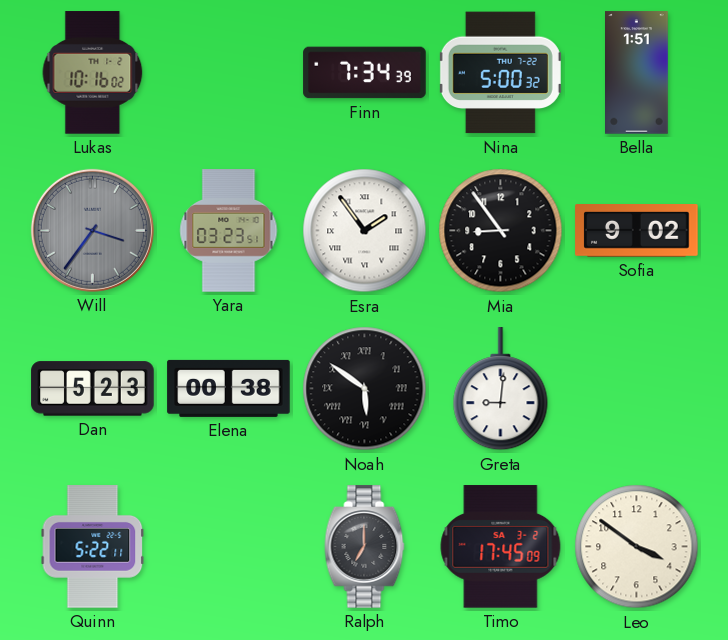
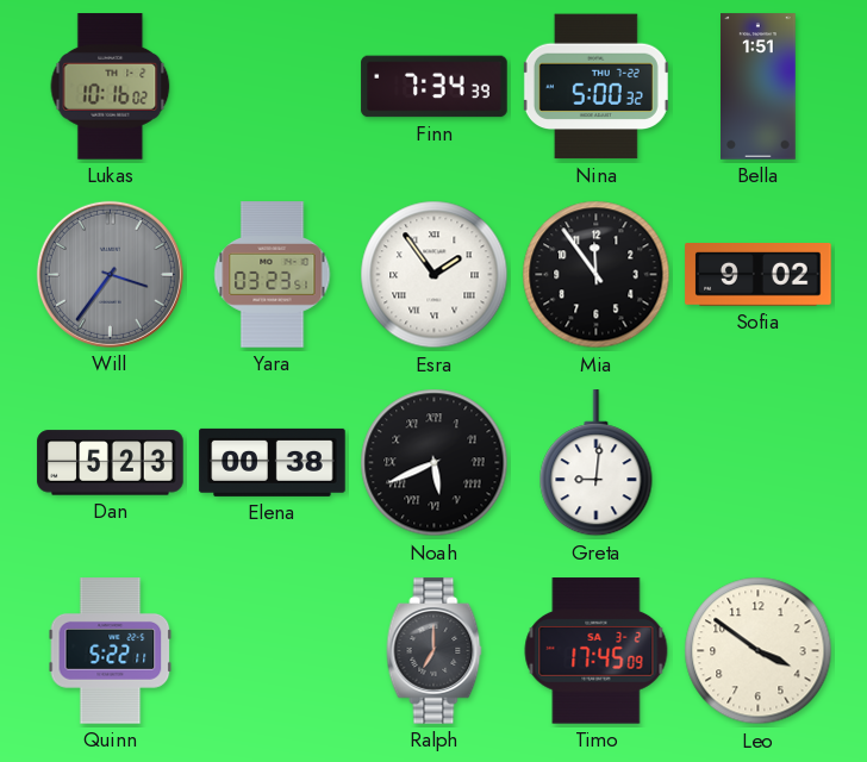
Mia: 8:54 -> 11:54
Noah: 5:51 -> 5:41
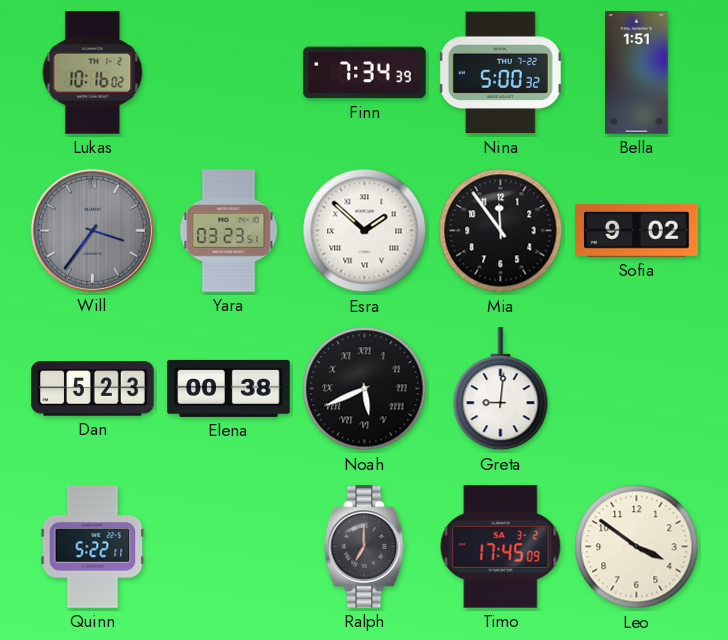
Esra: 1:54 -> 1:52
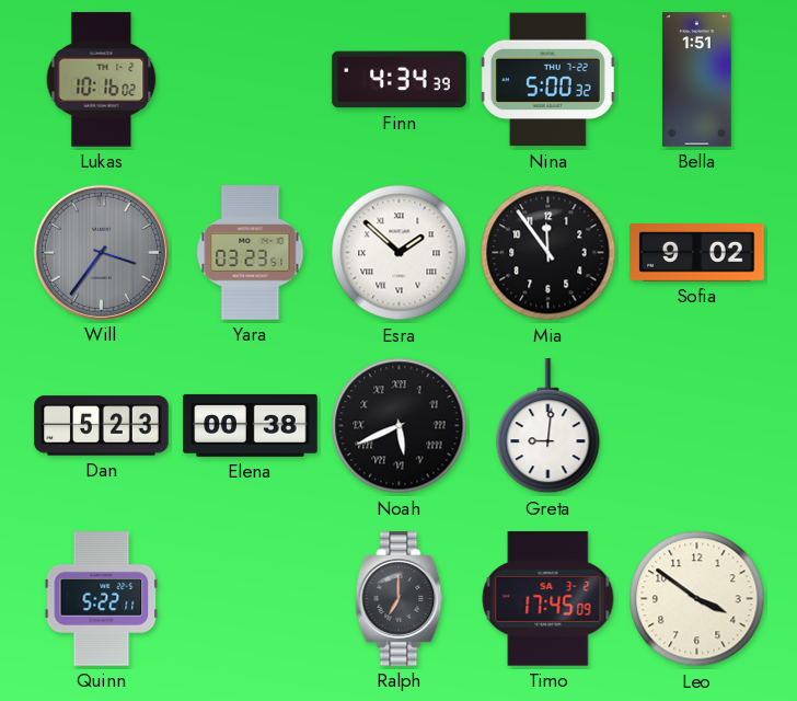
Finn: 7:34 -> 4:34
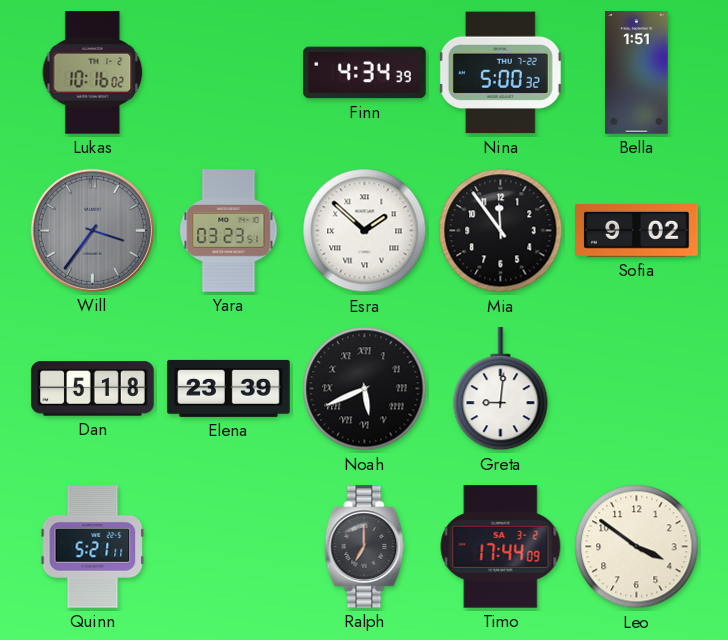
Dan: 5:23 -> 5:18
Elena: 00:38 -> 23:39
Quinn: 5:22 -> 5:21
Timo: 17:45 -> 17:44
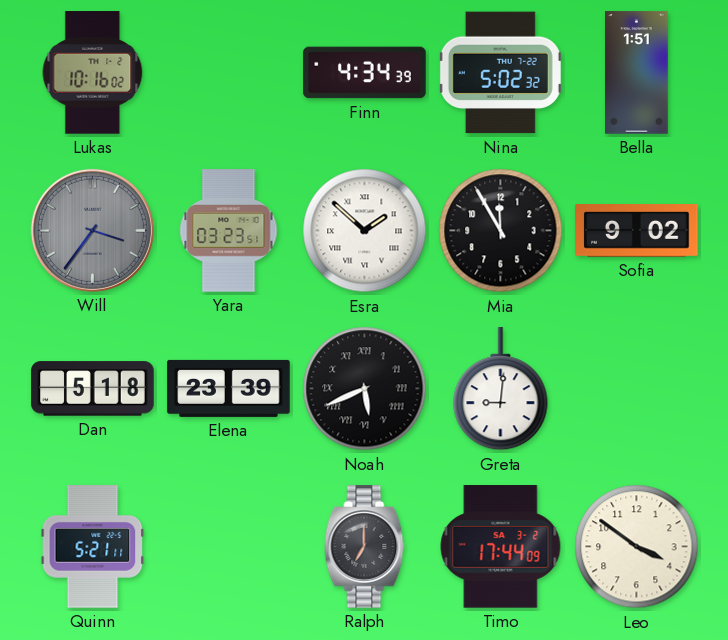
Nina: 5:00 -> 5:02
Mia: 11:54 -> 11:55
